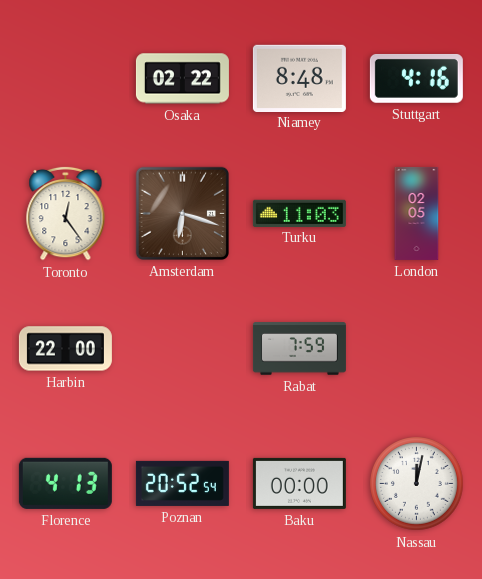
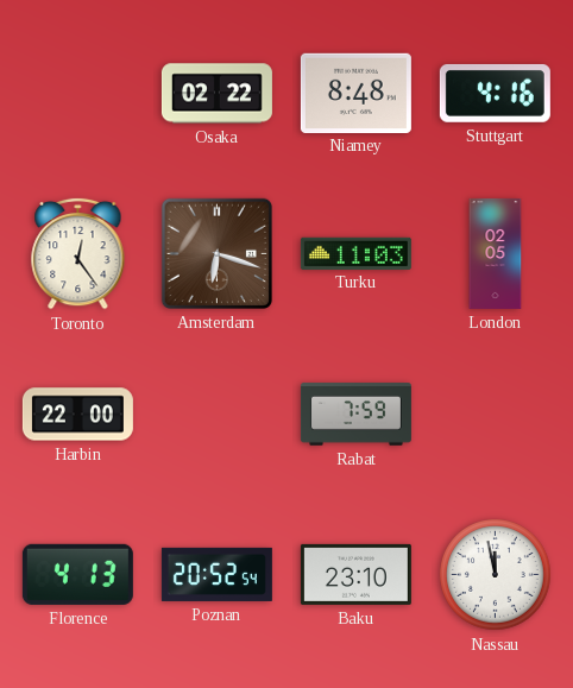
Baku: 00:00 -> 23:10
Nassau: 12:02 -> 11:58
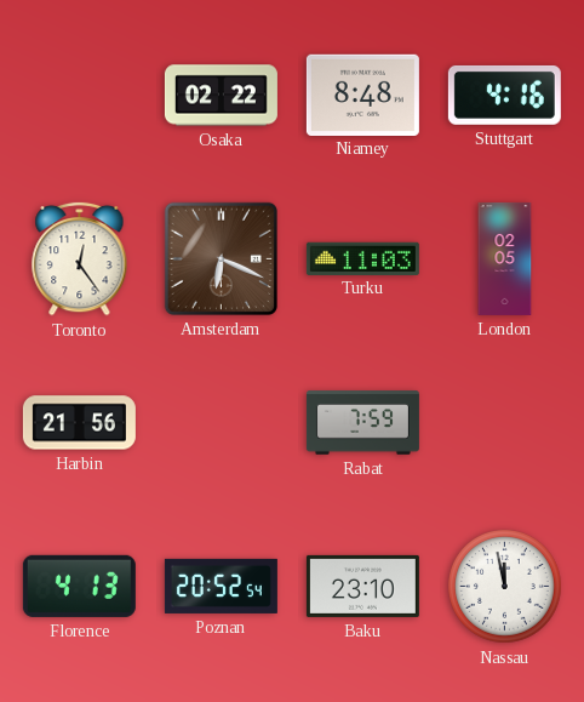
Amsterdam: 6:18 -> 6:19
Harbin: 22:00 -> 21:56
